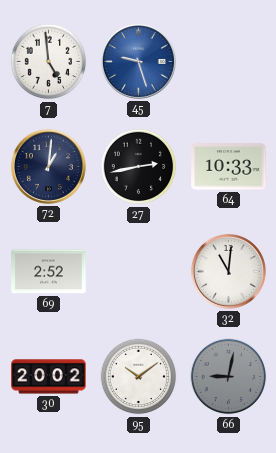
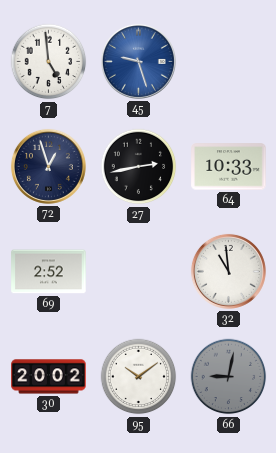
72: 1:01 -> 12:57
32: 11:01 -> 10:59
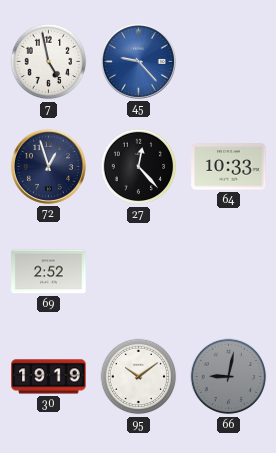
7: 4:59 -> 4:58
45: 9:27 -> 9:23
27: 2:43 -> 12:23
32: 10:59 -> none
30: 20:02 -> 19:19
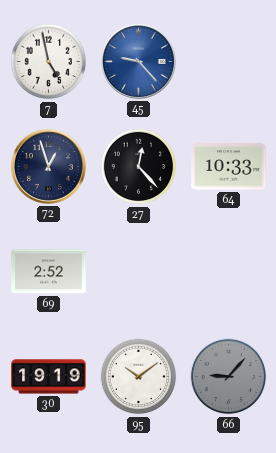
66: 9:02 -> 9:07
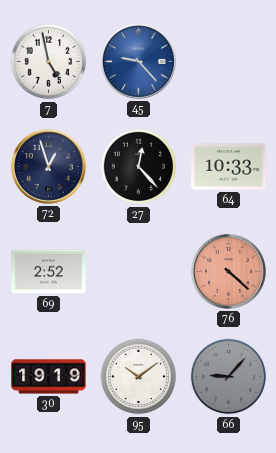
76: none -> 4:22
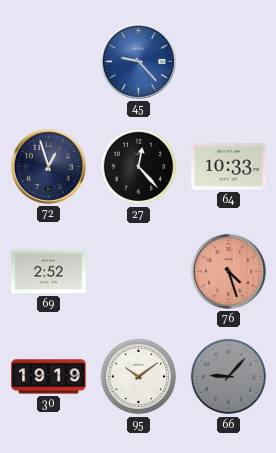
7: 4:58 -> none
76: 4:22 -> 4:27
